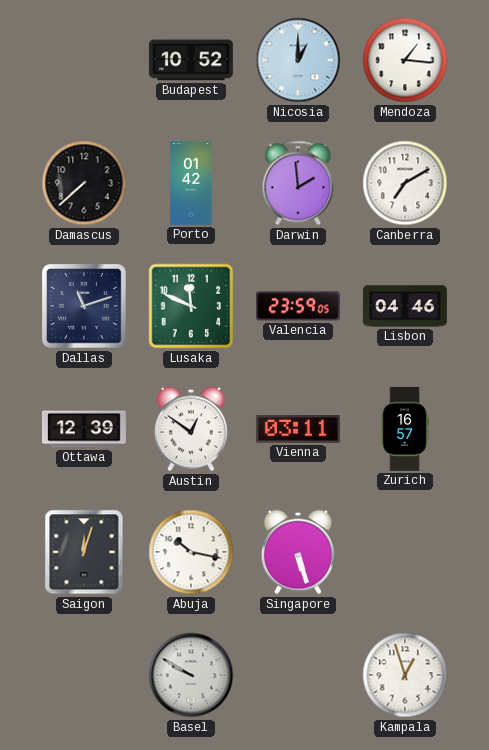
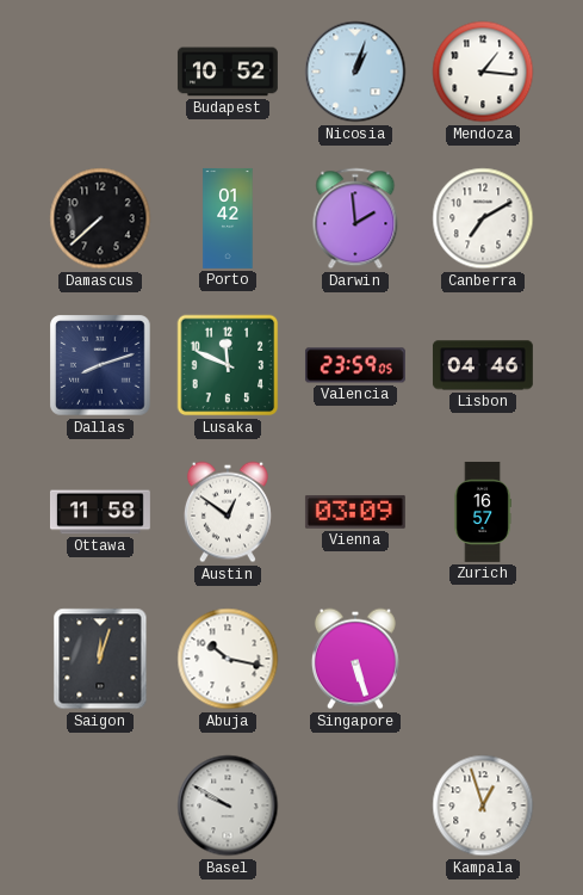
Nicosia: 1:00 -> 1:03
Dallas: 11:12 -> 8:12
Ottawa: 12:39 -> 11:58
Vienna: 03:11 -> 03:09
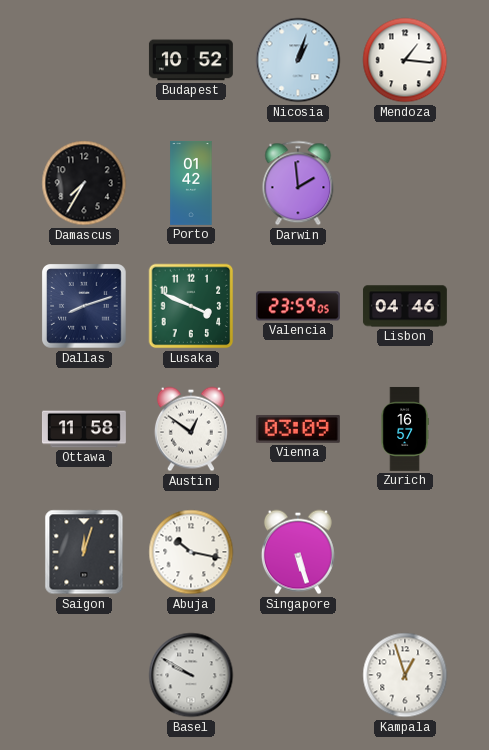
Damascus: 7:38 -> 7:35
Canberra: 7:10 -> none
Lusaka: 11:49 -> 3:49
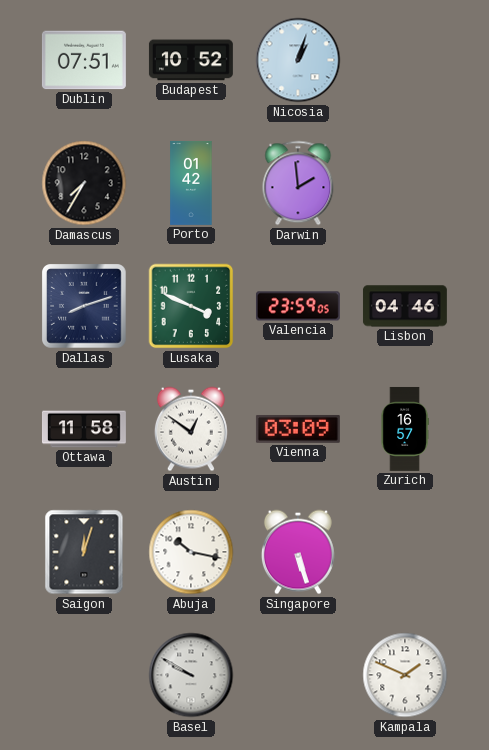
Dublin: none -> 07:51
Mendoza: 1:16 -> none
Kampala: 12:57 -> 1:49
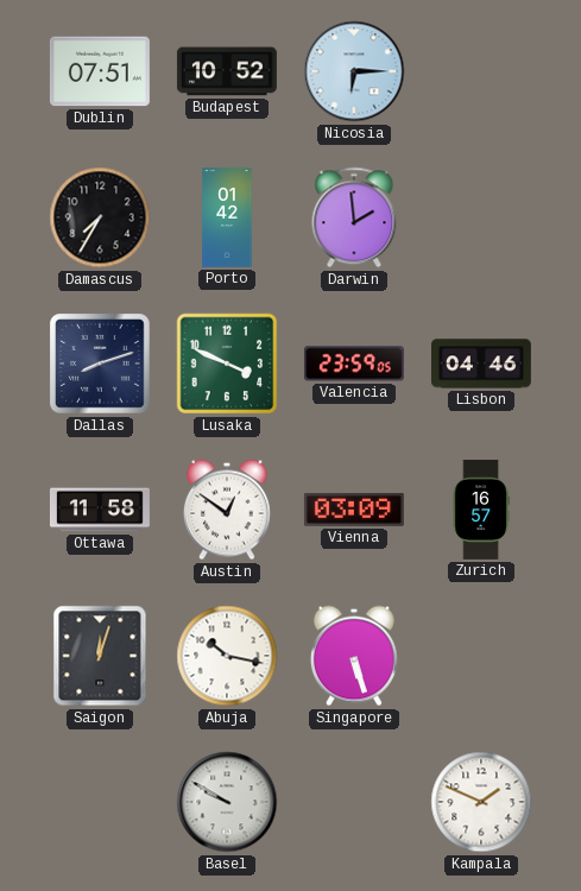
Nicosia: 1:03 -> 6:15
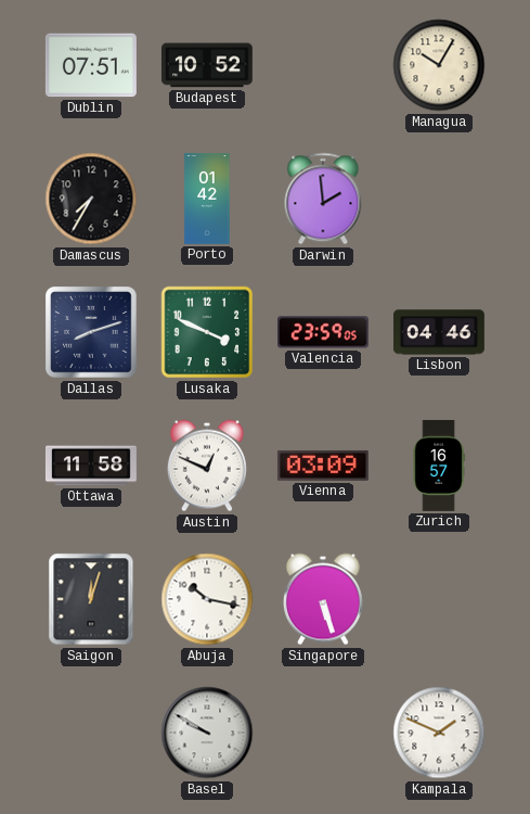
Nicosia: 6:15 -> none
Managua: none -> 10:05
Austin: 12:51 -> 12:49
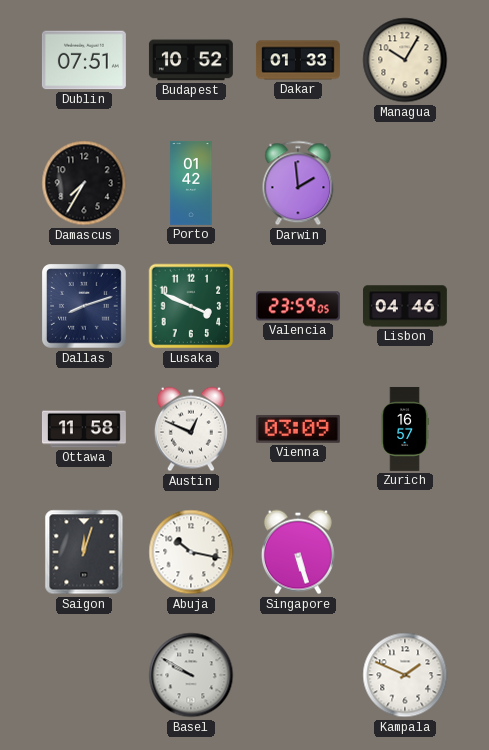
Dakar: none -> 01:33
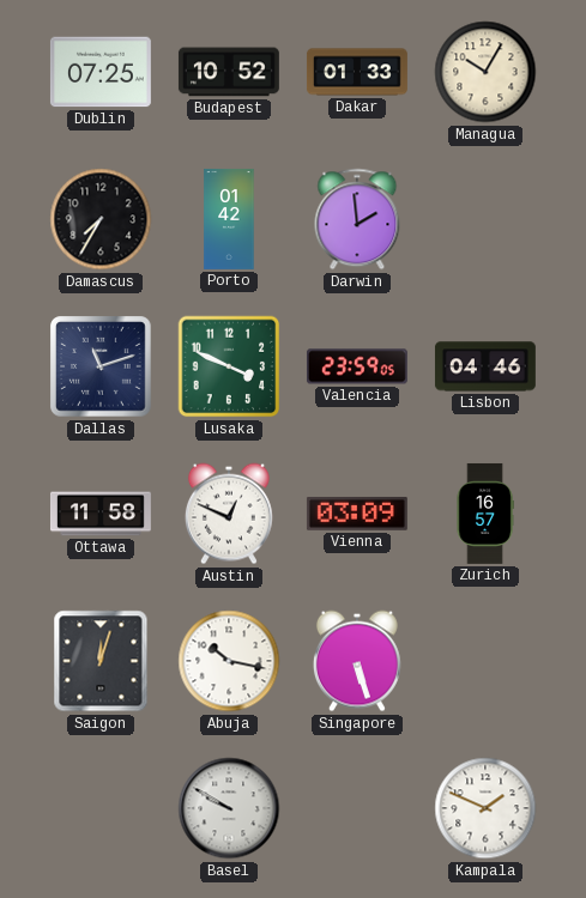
Dublin: 07:51 -> 07:25
Dallas: 8:12 -> 11:12
